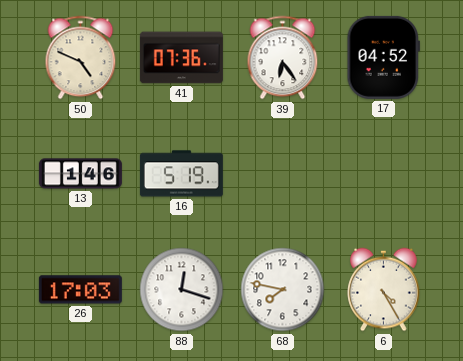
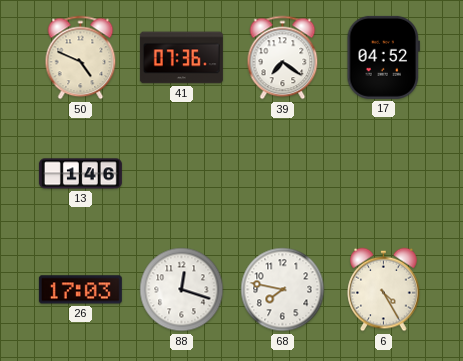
39: 6:24 -> 7:21
16: 5:19 -> none
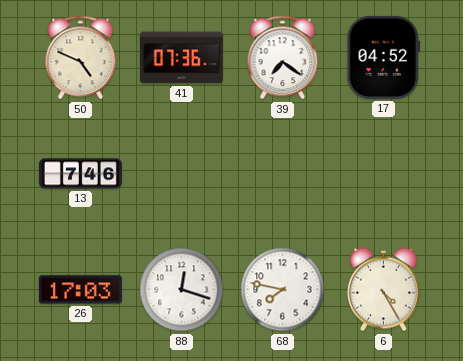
13: 1:46 -> 7:46
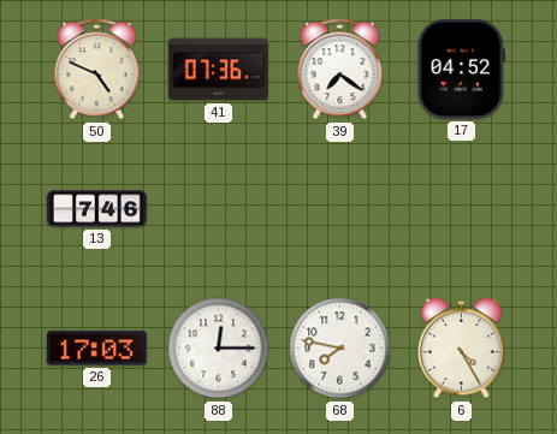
88: 12:18 -> 12:15
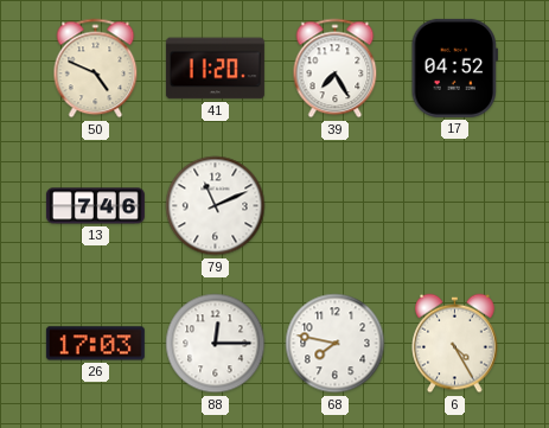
41: 07:36 -> 11:20
39: 7:21 -> 7:25
79: none -> 11:11
